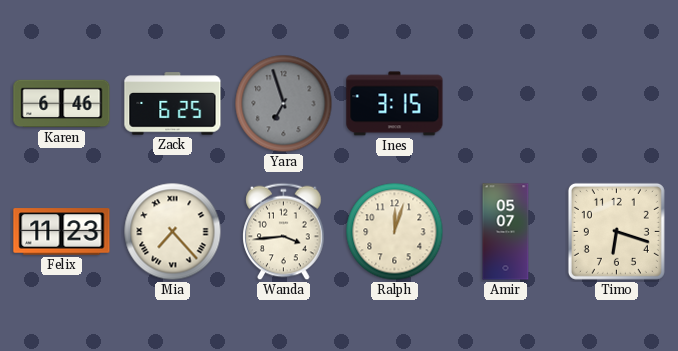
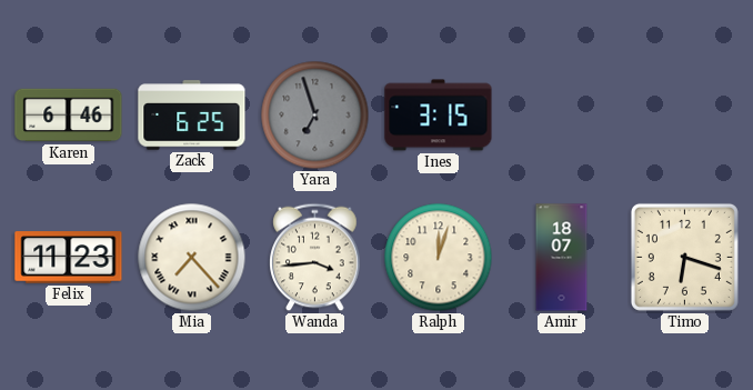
Amir: 05:07 -> 18:07
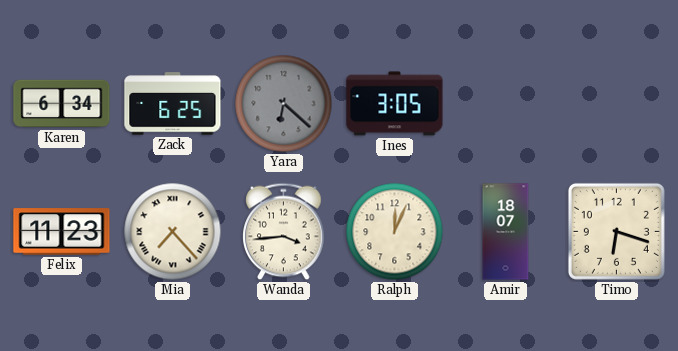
Karen: 6:46 -> 6:34
Yara: 6:57 -> 6:22
Ines: 3:15 -> 3:05
Ralph: 12:03 -> 12:04
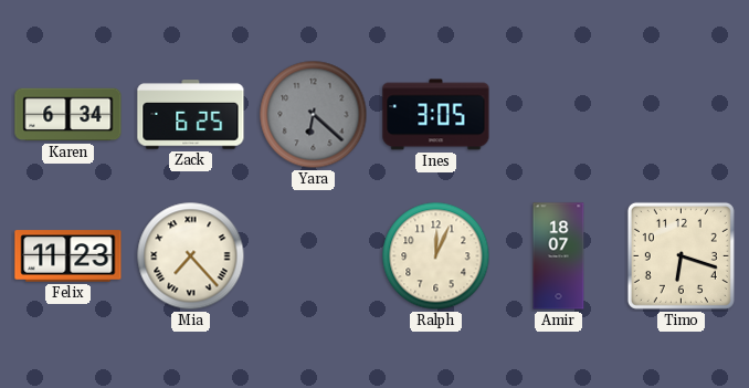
Wanda: 3:44 -> none
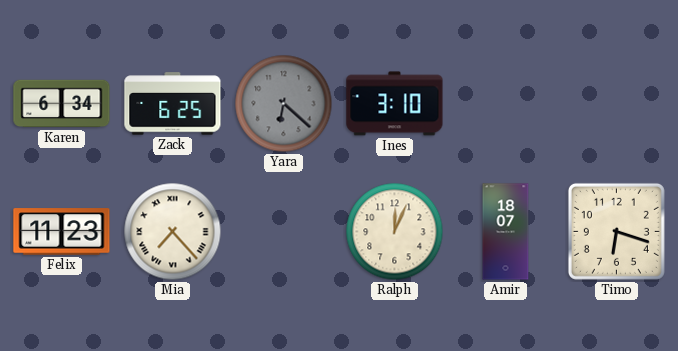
Ines: 3:05 -> 3:10
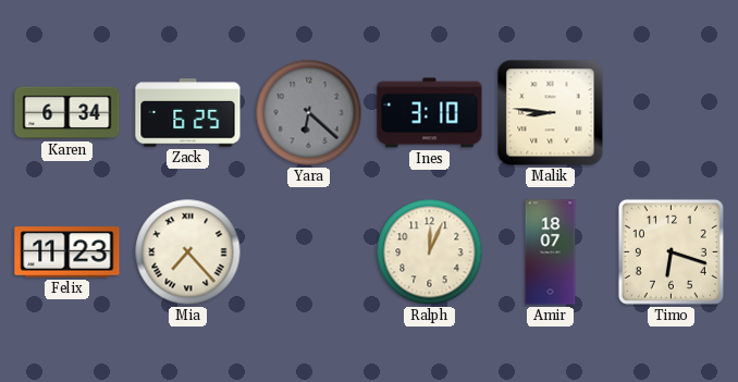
Malik: none -> 8:46
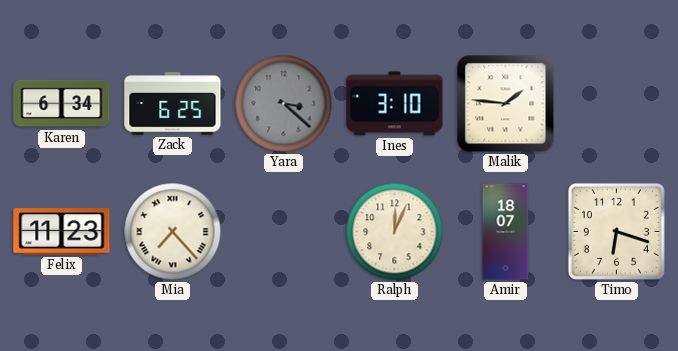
Yara: 6:22 -> 3:22
Malik: 8:46 -> 1:46
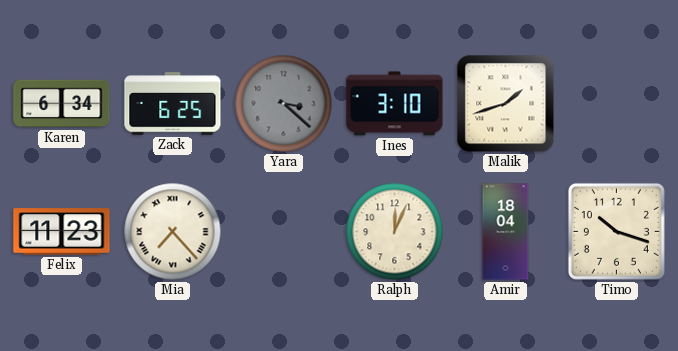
Malik: 1:46 -> 1:42
Amir: 18:07 -> 18:04
Timo: 6:18 -> 10:18
